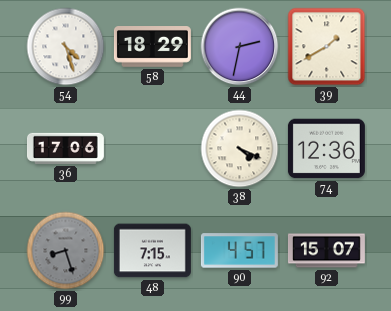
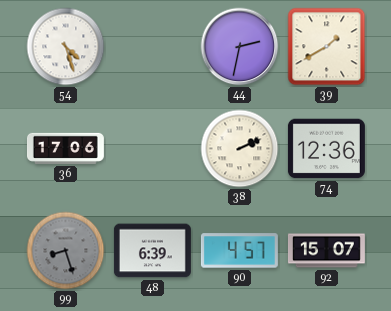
58: 18:29 -> none
38: 4:19 -> 2:11
48: 7:15 -> 6:39
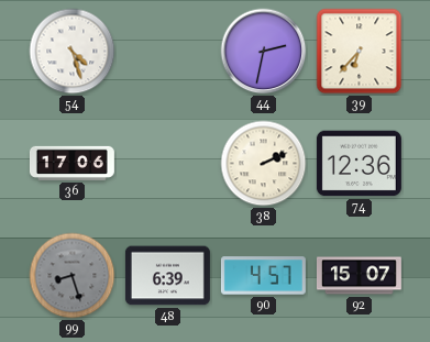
39: 1:40 -> 6:37
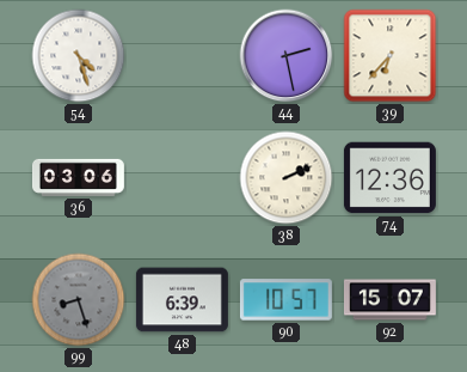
44: 2:32 -> 2:28
36: 17:06 -> 03:06
90: 4:57 -> 10:57
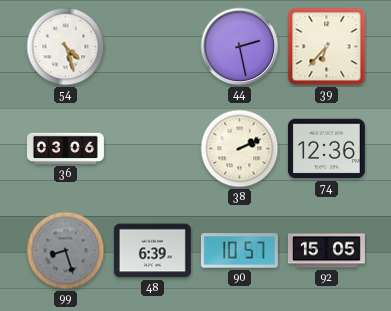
92: 15:07 -> 15:05
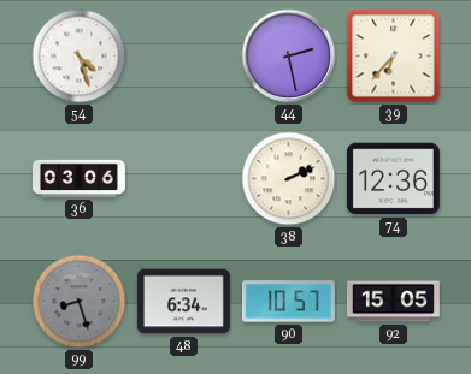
48: 6:39 -> 6:34
